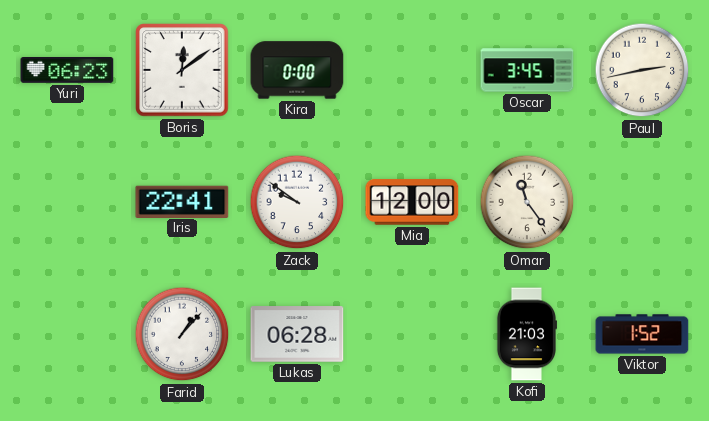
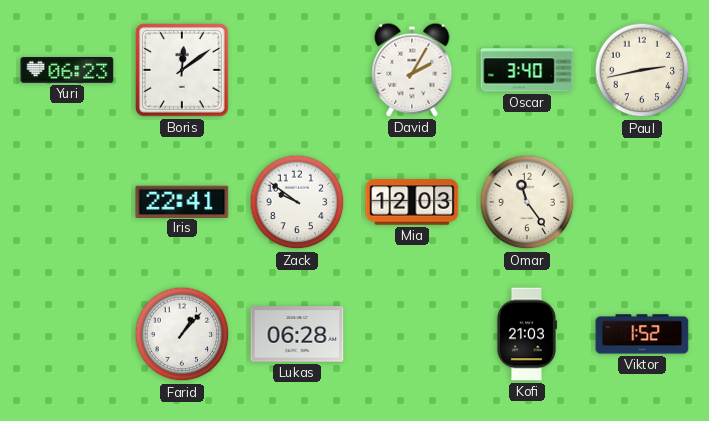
Kira: 0:00 -> none
David: none -> 2:05
Oscar: 3:45 -> 3:40
Mia: 12:00 -> 12:03
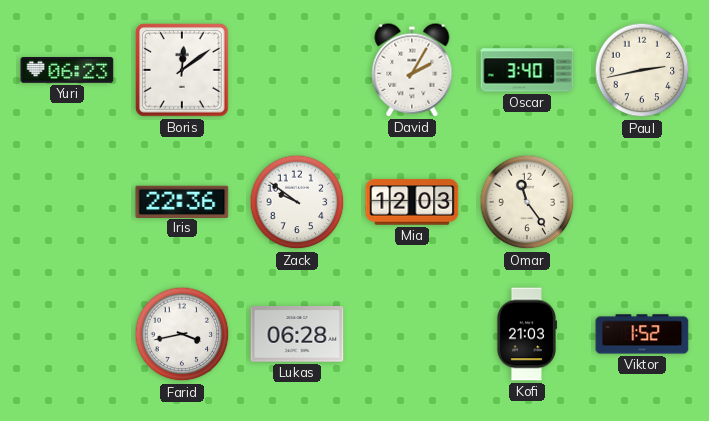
Iris: 22:41 -> 22:36
Farid: 1:07 -> 3:43
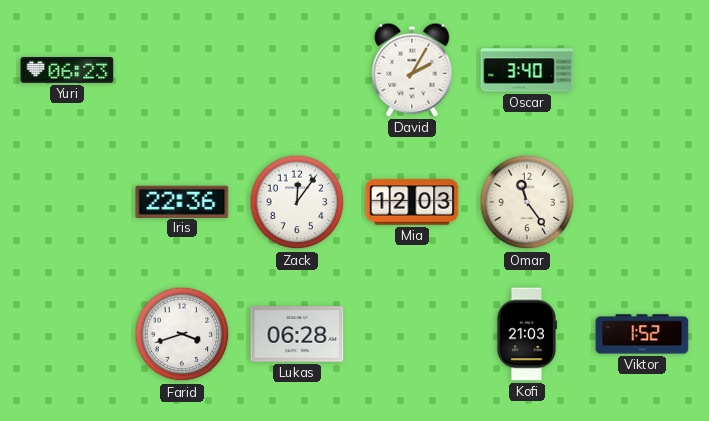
Boris: 12:09 -> none
Paul: 2:43 -> none
Zack: 9:51 -> 12:06
Farid: 3:43 -> 3:42
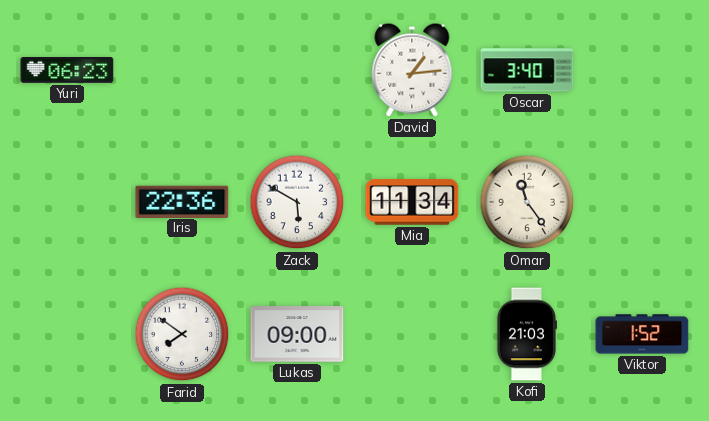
David: 2:05 -> 1:14
Zack: 12:06 -> 5:50
Mia: 12:03 -> 11:34
Farid: 3:42 -> 7:51
Lukas: 06:28 -> 09:00
